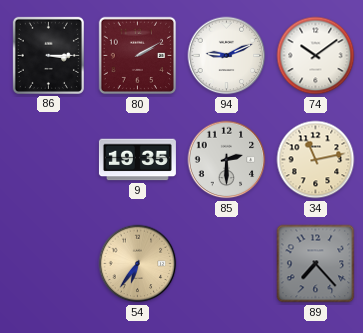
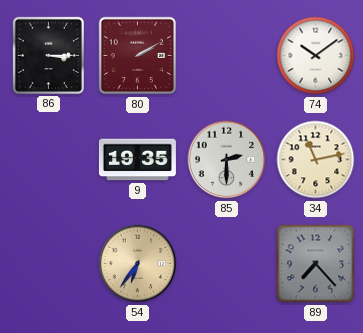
94: 9:11 -> none
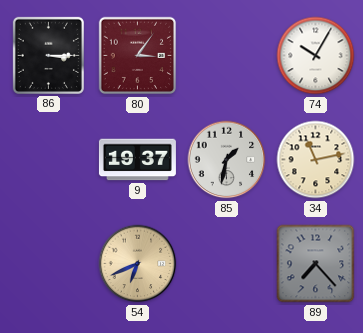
80: 2:10 -> 3:06
74: 10:09 -> 10:05
9: 19:35 -> 19:37
85: 2:30 -> 1:32
54: 6:36 -> 6:41
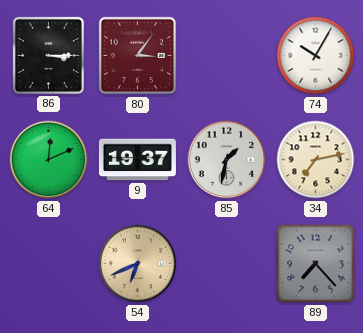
64: none -> 12:11
34: 11:13 -> 7:13
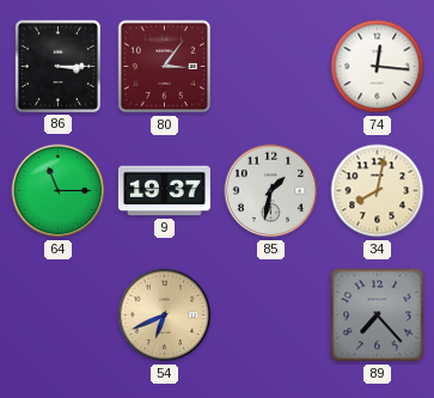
74: 10:05 -> 12:16
64: 12:11 -> 11:15
34: 7:13 -> 8:02
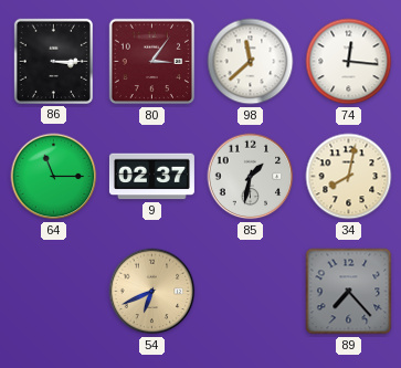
98: none -> 11:38
9: 19:37 -> 02:37
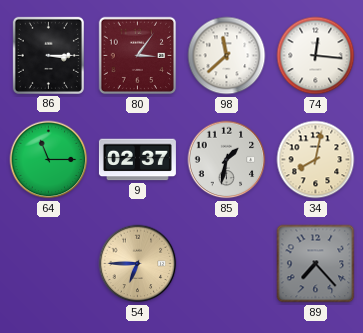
54: 6:41 -> 6:45
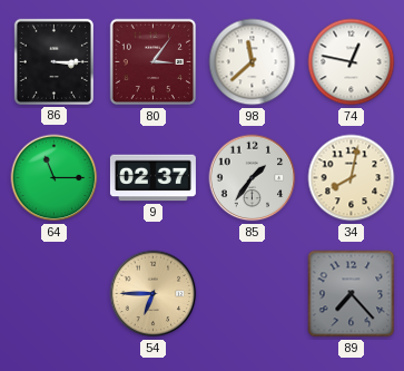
74: 12:16 -> 12:47
85: 1:32 -> 1:36
